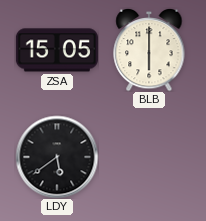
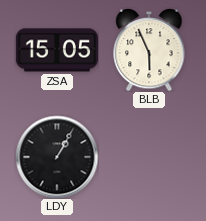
BLB: 6:00 -> 5:56
LDY: 5:39 -> 1:05
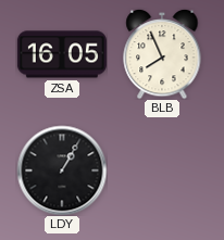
ZSA: 15:05 -> 16:05
BLB: 5:56 -> 7:56
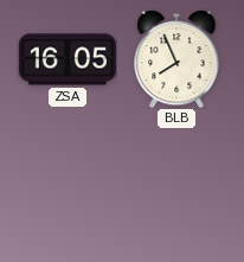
LDY: 1:05 -> none
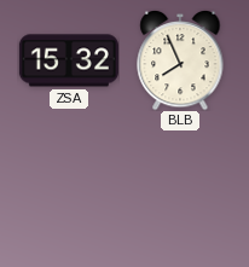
ZSA: 16:05 -> 15:32
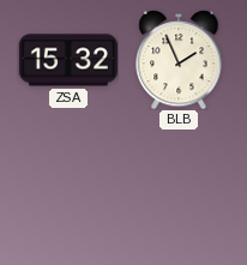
BLB: 7:56 -> 1:56
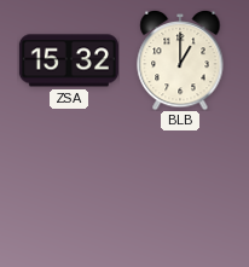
BLB: 1:56 -> 1:00
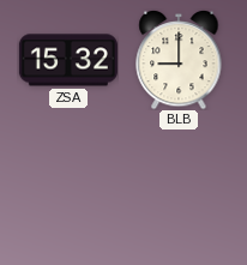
BLB: 1:00 -> 9:00
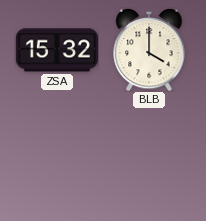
BLB: 9:00 -> 4:00
